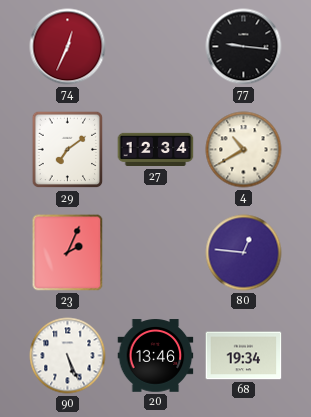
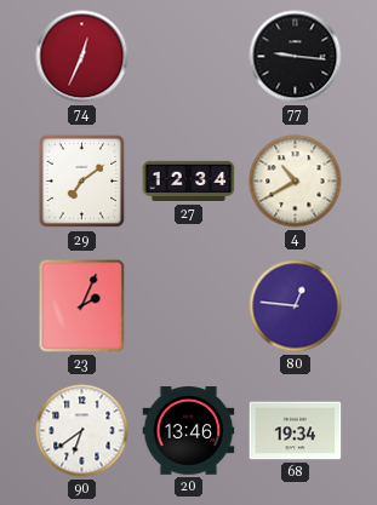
90: 5:26 -> 6:39
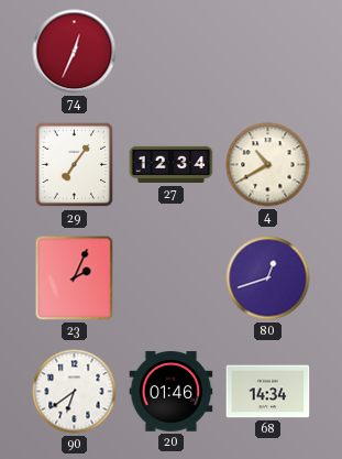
77: 9:16 -> none
29: 7:09 -> 7:06
80: 12:46 -> 12:42
20: 13:46 -> 01:46
68: 19:34 -> 14:34
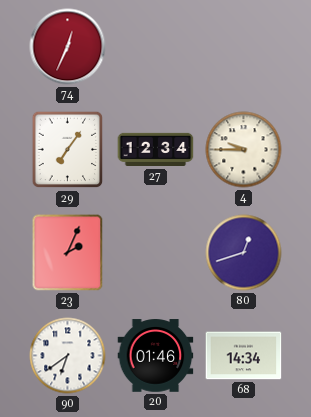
4: 10:40 -> 9:45
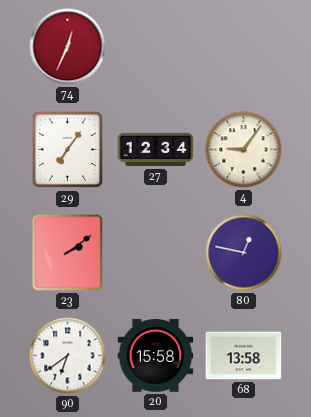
4: 9:45 -> 9:06
23: 2:04 -> 2:09
80: 12:42 -> 12:47
20: 01:46 -> 15:58
68: 14:34 -> 13:58
